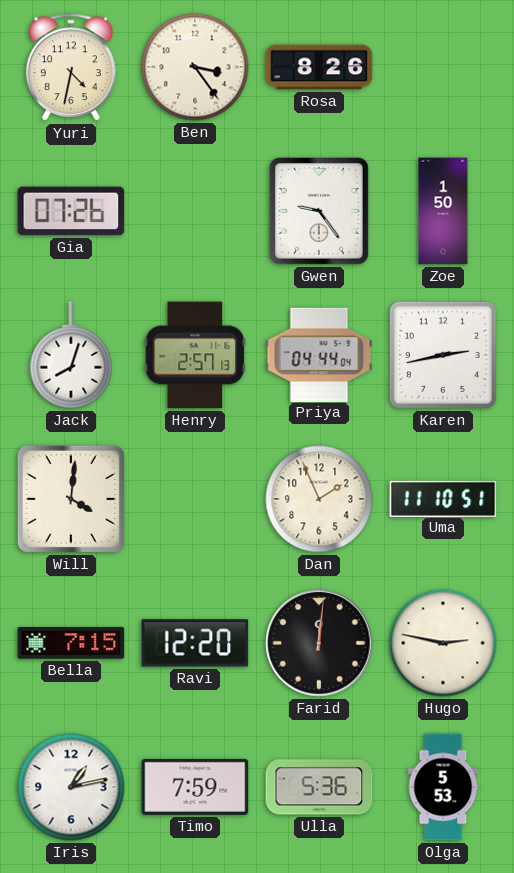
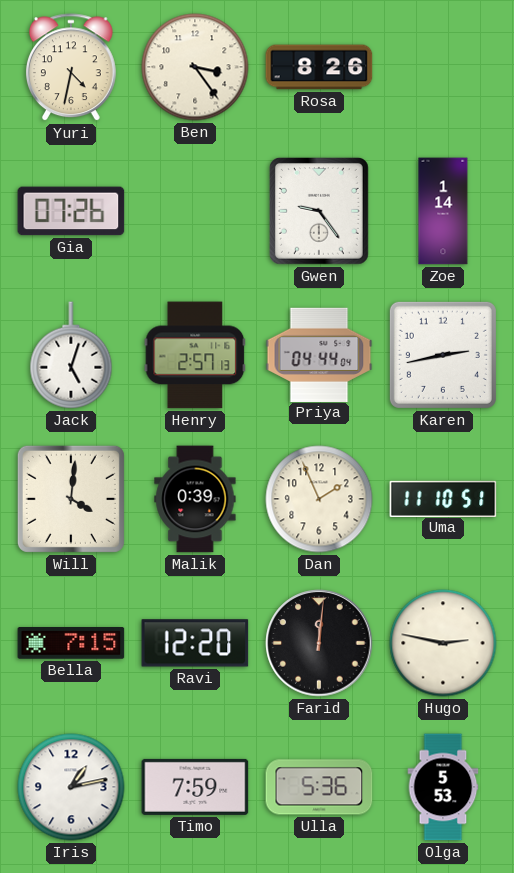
Zoe: 1:50 -> 1:14
Jack: 8:03 -> 5:03
Malik: none -> 0:39
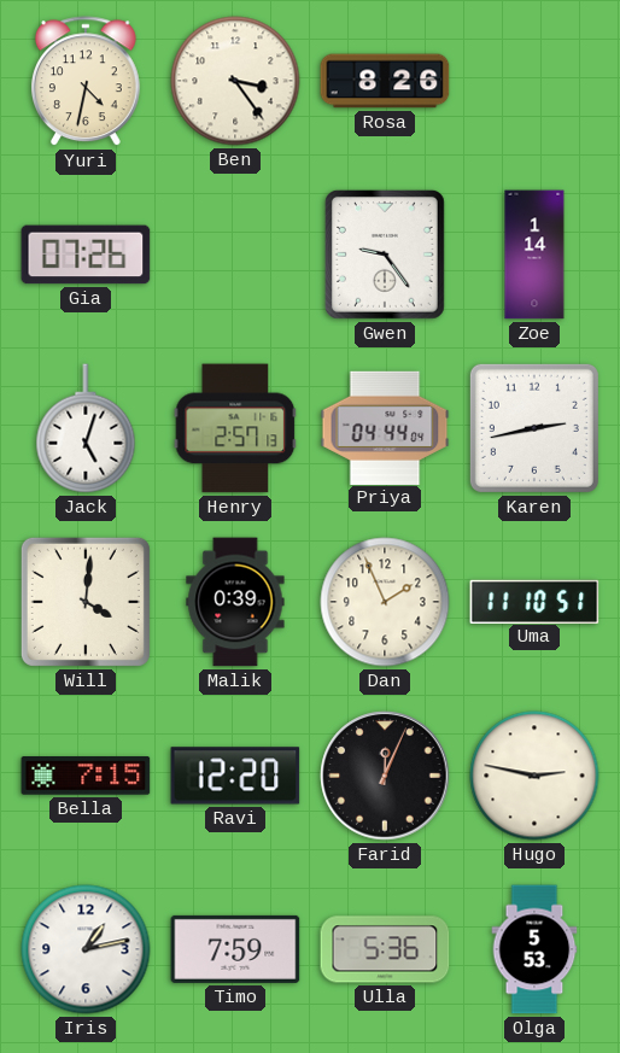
Farid: 12:01 -> 12:04
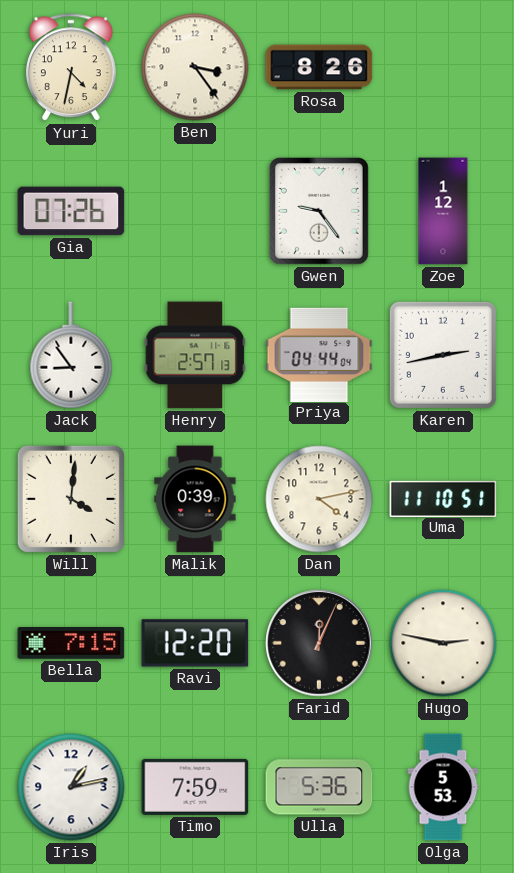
Zoe: 1:14 -> 1:12
Jack: 5:03 -> 8:54
Dan: 1:56 -> 4:13
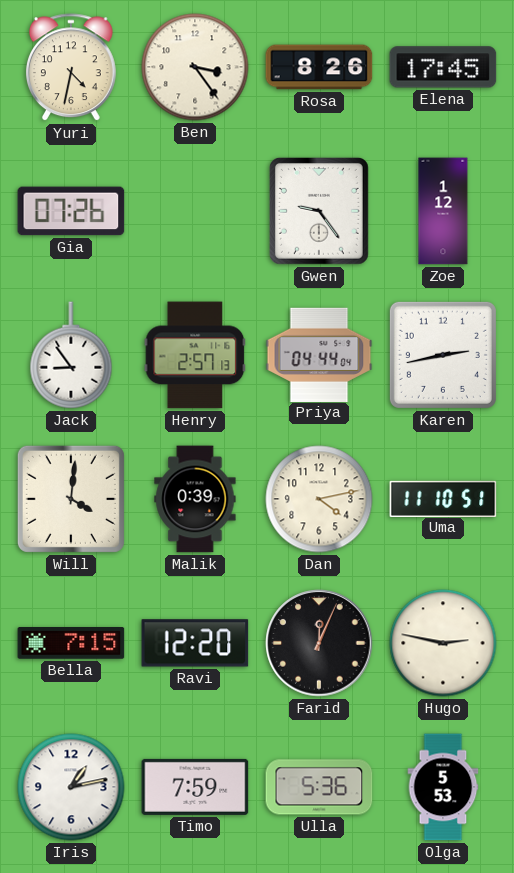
Elena: none -> 17:45
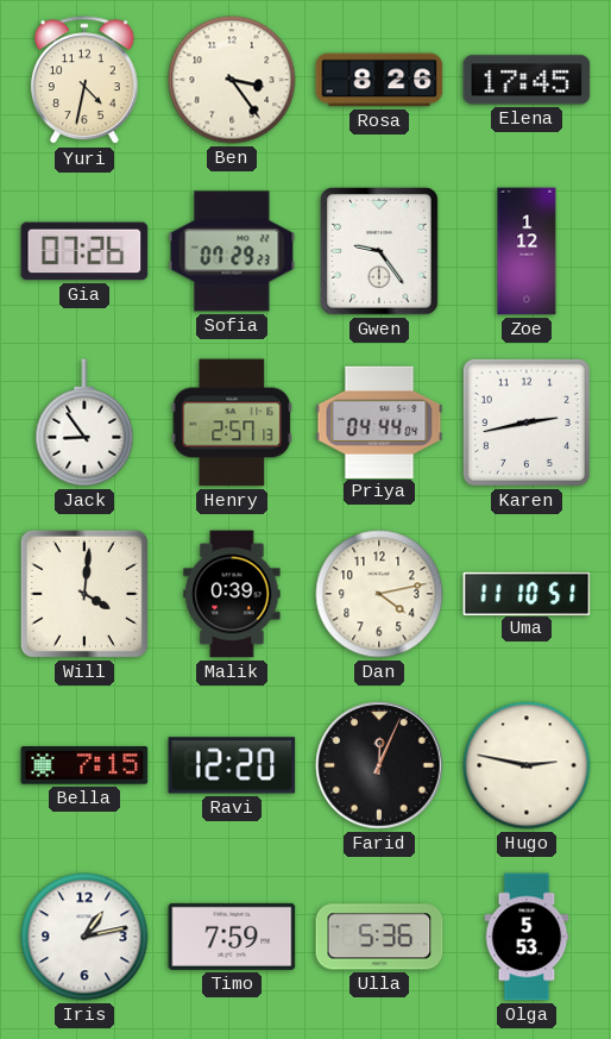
Sofia: none -> 07:29
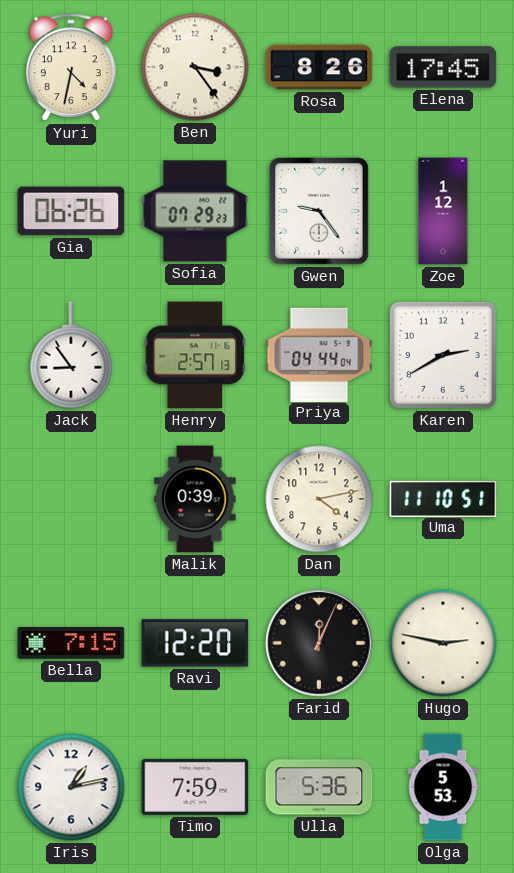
Gia: 07:26 -> 06:26
Karen: 2:43 -> 2:40
Will: 4:01 -> none
